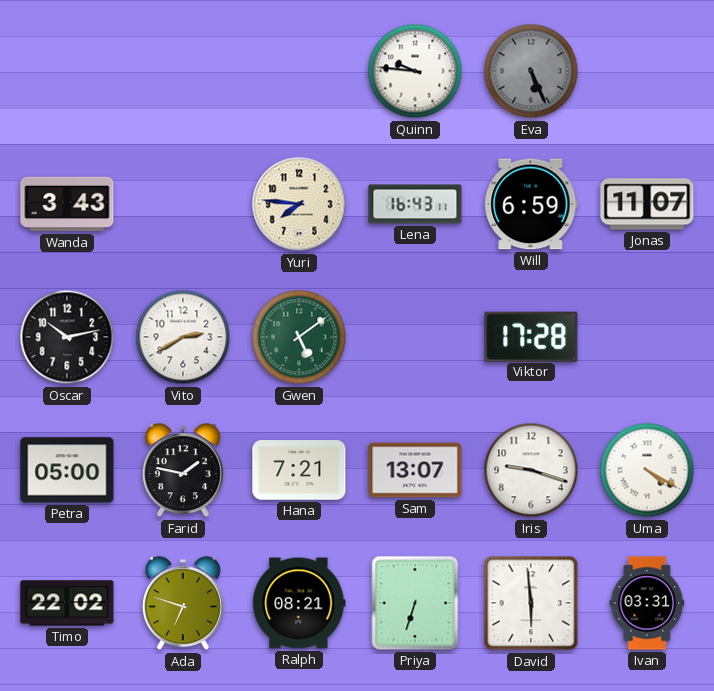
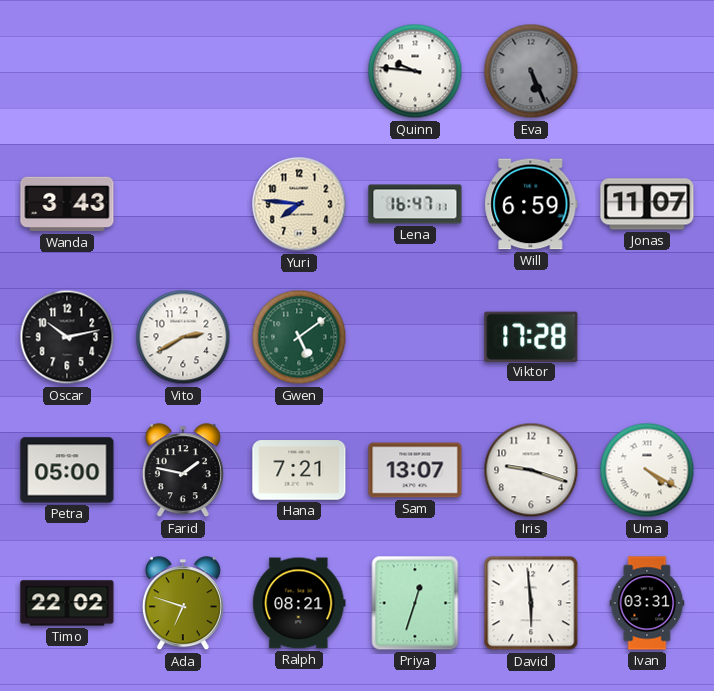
Lena: 16:43 -> 16:47
Priya: 6:33 -> 12:33
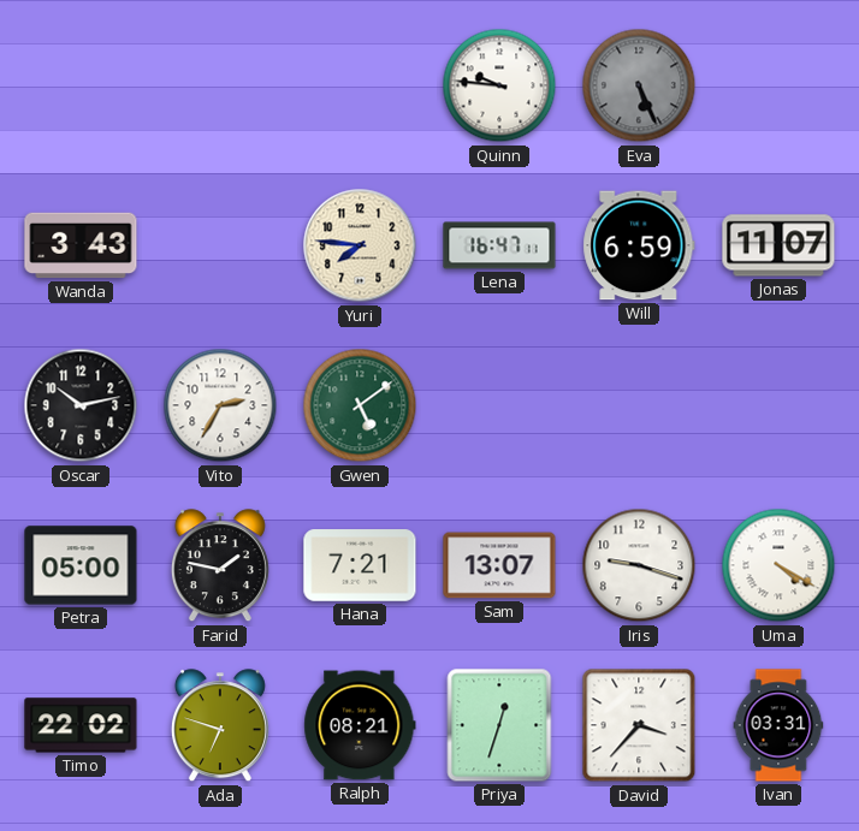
Vito: 2:40 -> 2:35
Viktor: 17:28 -> none
David: 5:59 -> 3:37
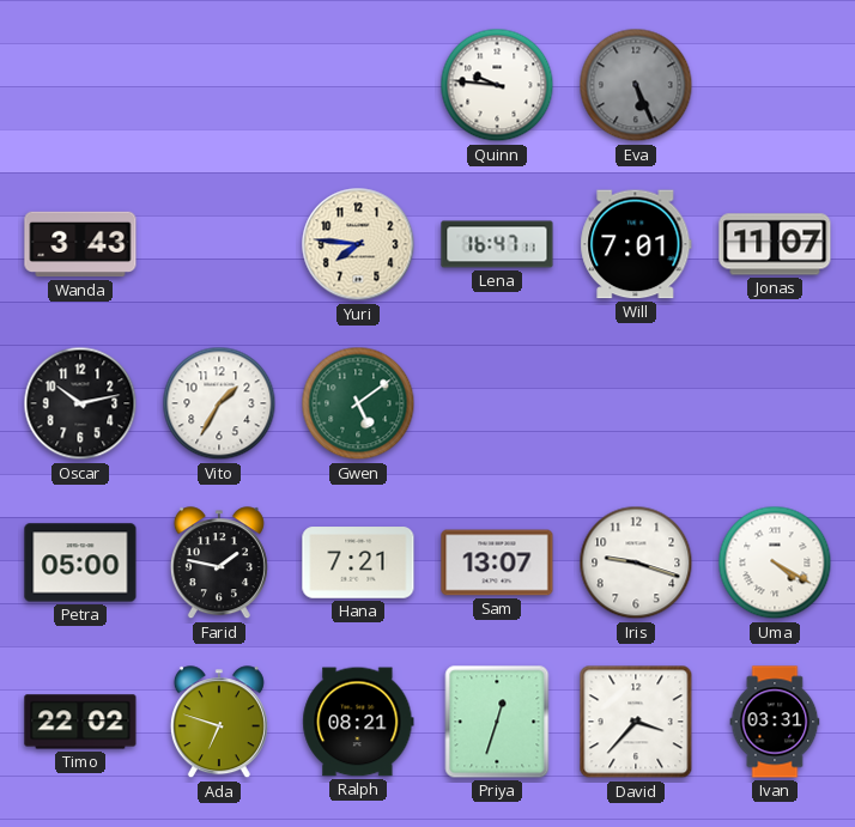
Will: 6:59 -> 7:01
Vito: 2:35 -> 1:35
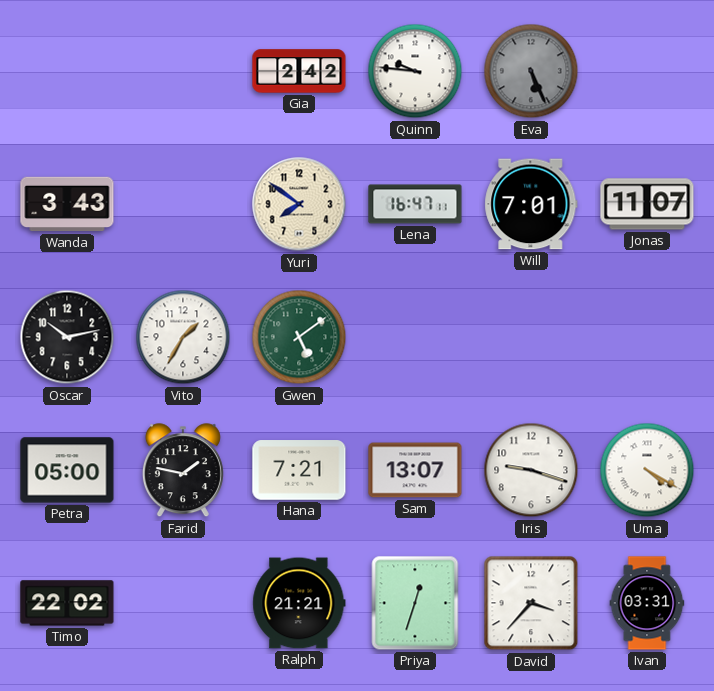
Gia: none -> 2:42
Yuri: 7:46 -> 7:51
Ada: 6:48 -> none
Ralph: 08:21 -> 21:21
